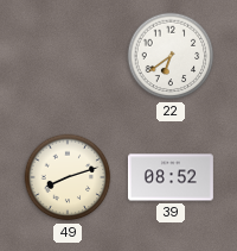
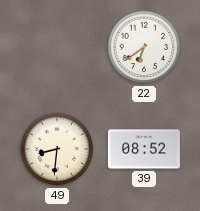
49: 8:12 -> 8:31
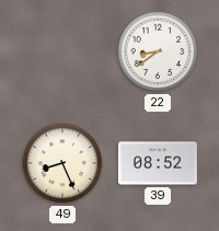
22: 6:39 -> 8:39
49: 8:31 -> 8:26
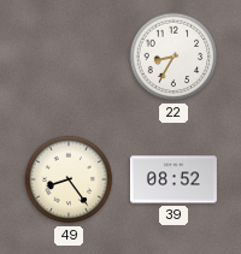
22: 8:39 -> 8:35
49: 8:26 -> 8:24
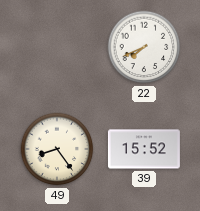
22: 8:35 -> 7:41
39: 08:52 -> 15:52
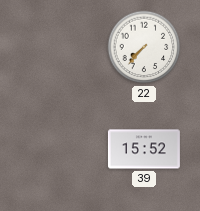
22: 7:41 -> 7:37
49: 8:24 -> none
